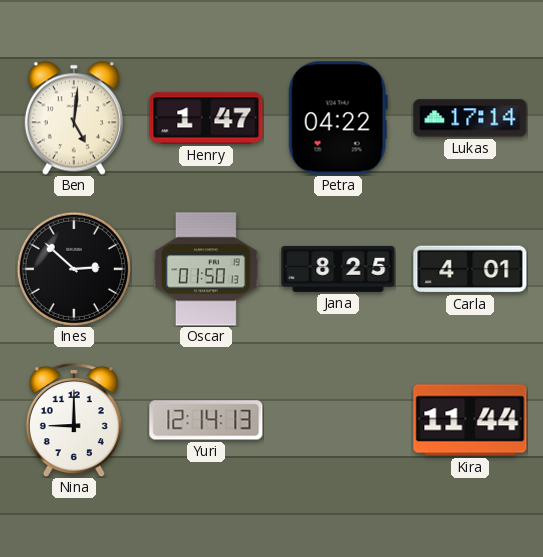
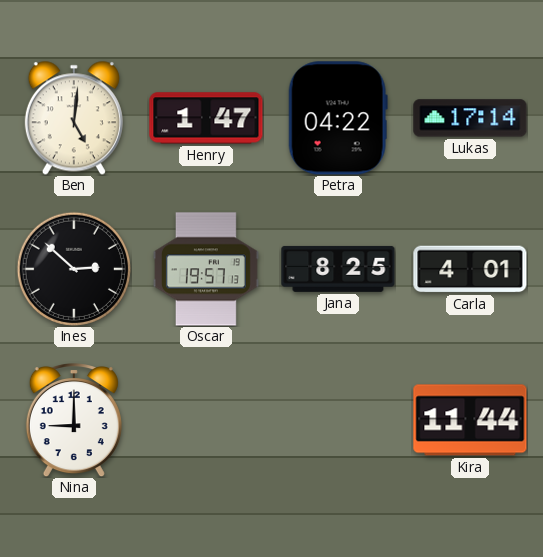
Oscar: 01:50 -> 19:57
Yuri: 12:14 -> none
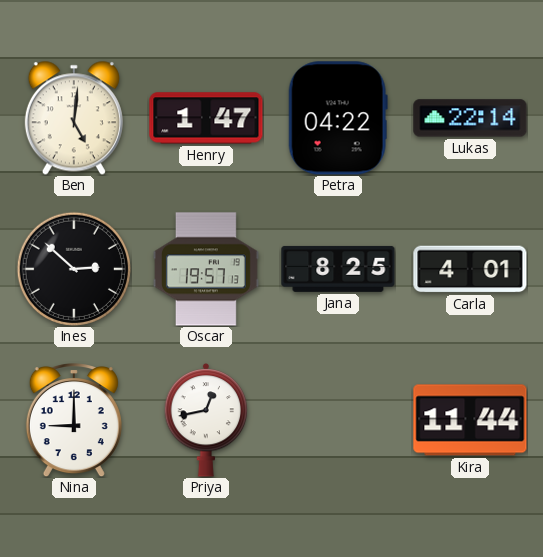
Lukas: 17:14 -> 22:14
Priya: none -> 12:43
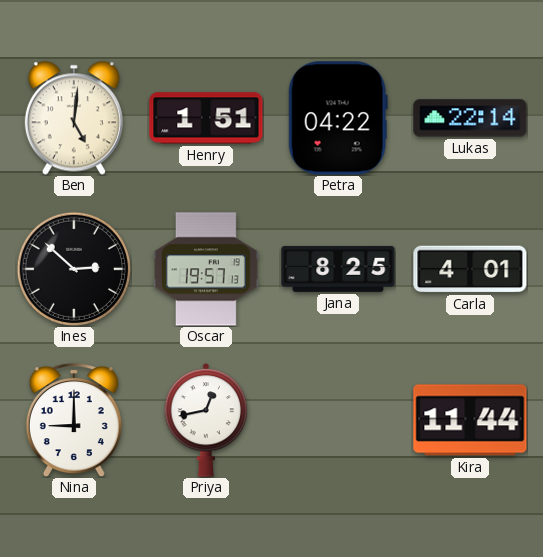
Henry: 1:47 -> 1:51
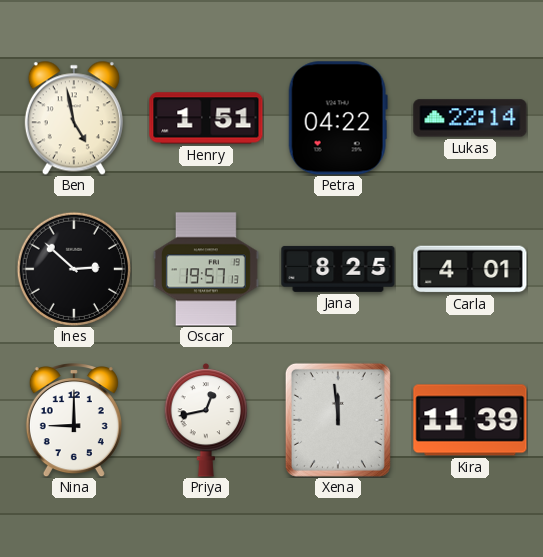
Ben: 5:01 -> 4:58
Xena: none -> 11:59
Kira: 11:44 -> 11:39
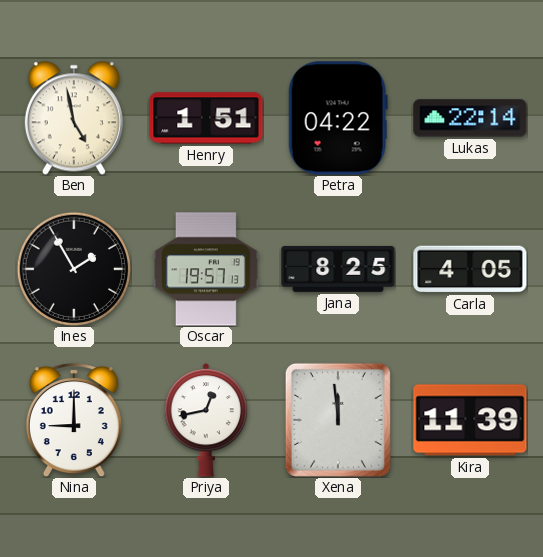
Ines: 2:52 -> 1:55
Carla: 4:01 -> 4:05
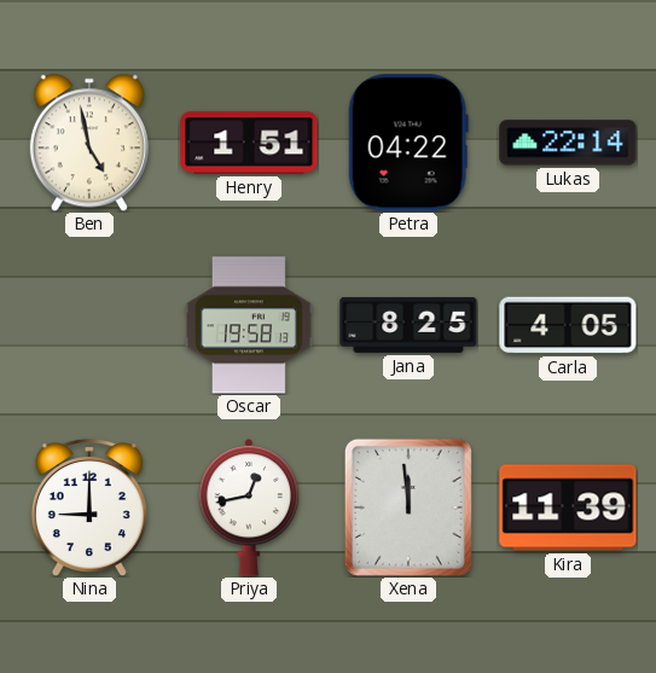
Ines: 1:55 -> none
Oscar: 19:57 -> 19:58
